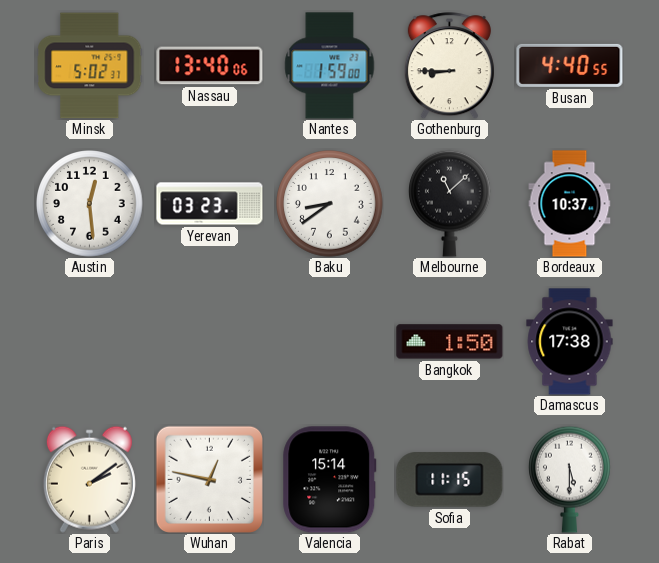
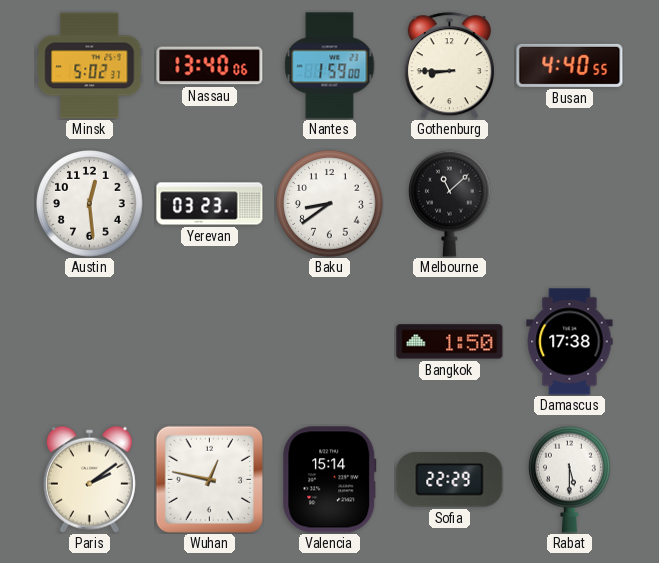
Bordeaux: 10:37 -> none
Sofia: 11:15 -> 22:29
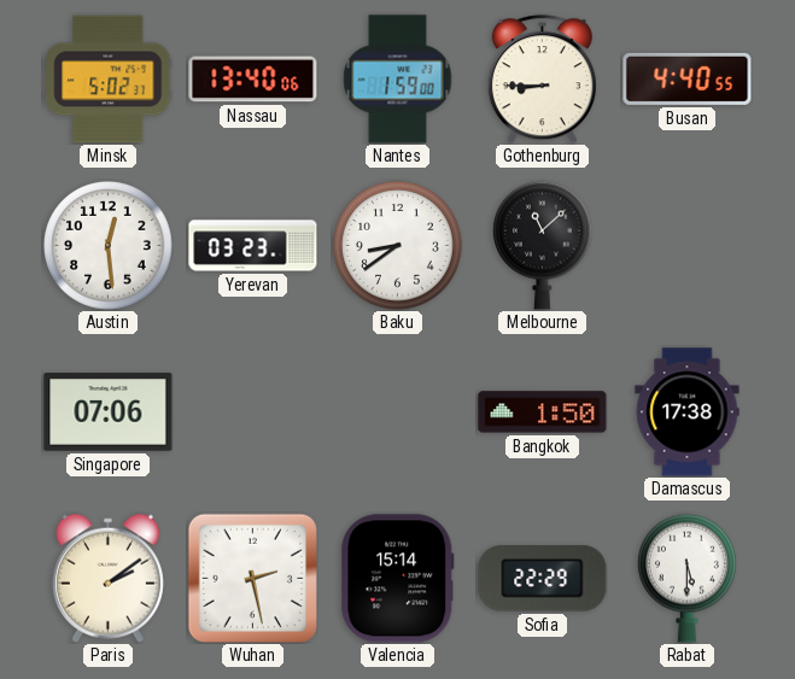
Singapore: none -> 07:06
Wuhan: 12:47 -> 2:28
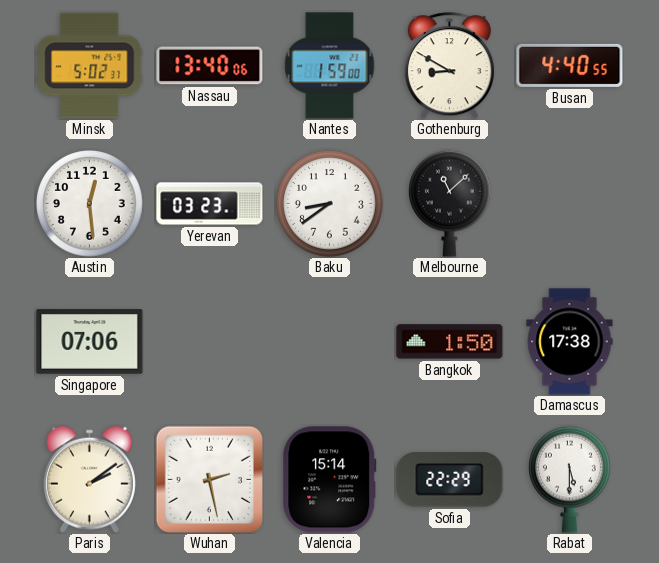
Gothenburg: 8:45 -> 8:50
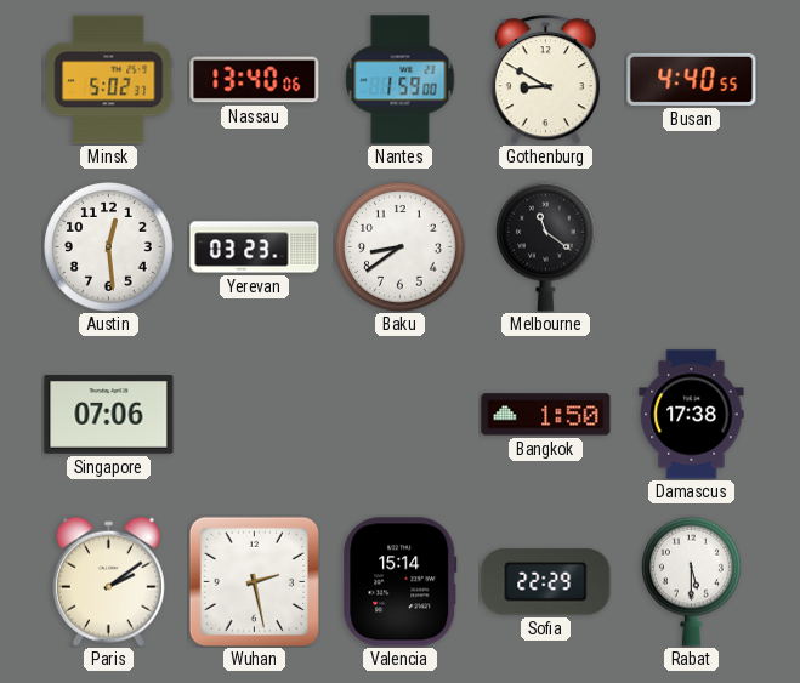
Melbourne: 11:08 -> 11:21
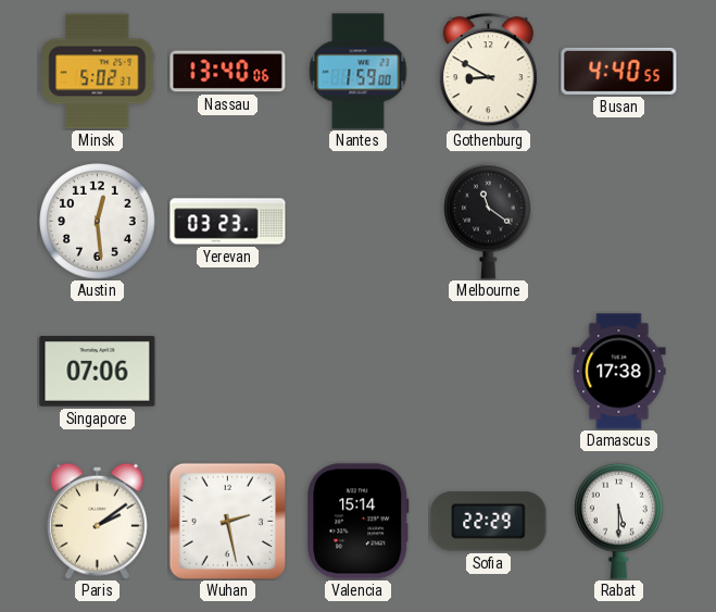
Baku: 8:39 -> none
Bangkok: 1:50 -> none
